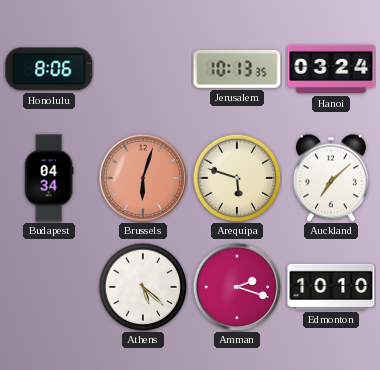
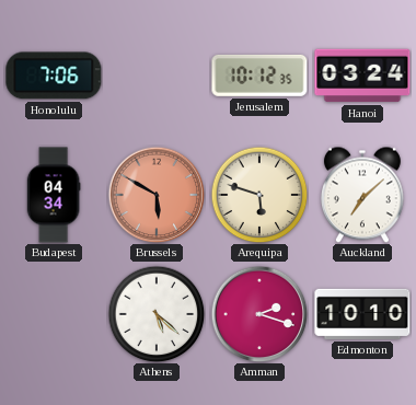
Honolulu: 8:06 -> 7:06
Jerusalem: 10:13 -> 10:12
Brussels: 6:03 -> 5:50
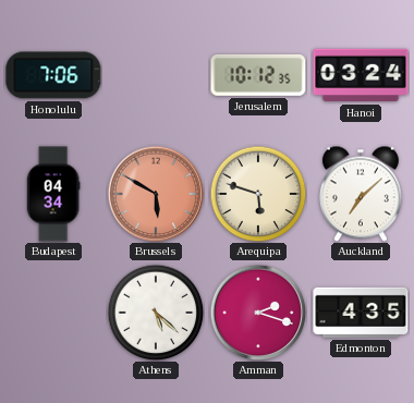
Edmonton: 10:10 -> 4:35
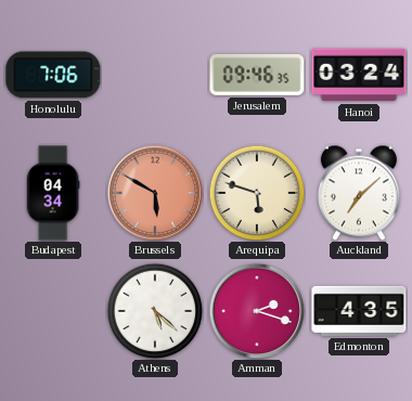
Jerusalem: 10:12 -> 09:46
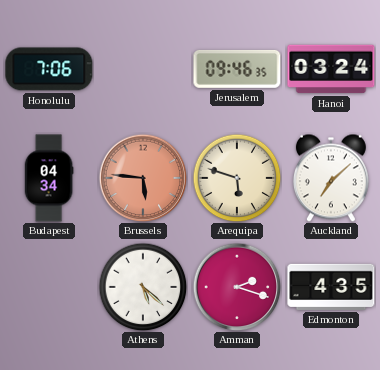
Brussels: 5:50 -> 5:46
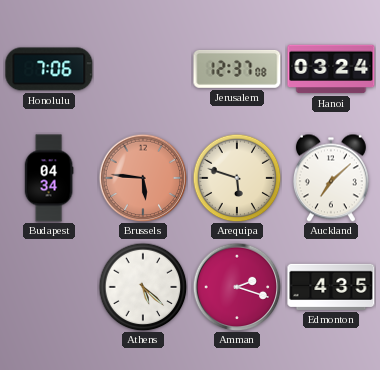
Jerusalem: 09:46 -> 12:37
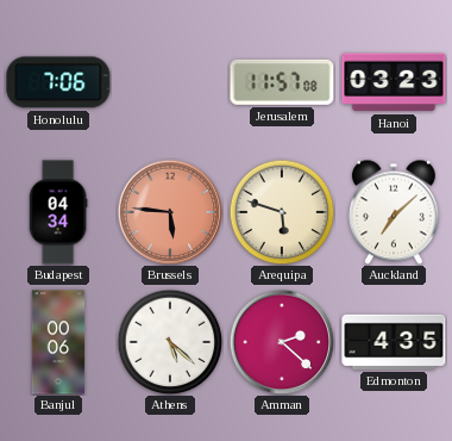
Jerusalem: 12:37 -> 11:57
Hanoi: 03:24 -> 03:23
Banjul: none -> 00:06
Amman: 2:18 -> 2:22
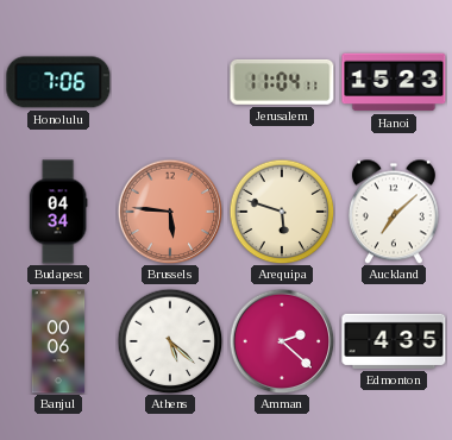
Jerusalem: 11:57 -> 11:04
Hanoi: 03:23 -> 15:23
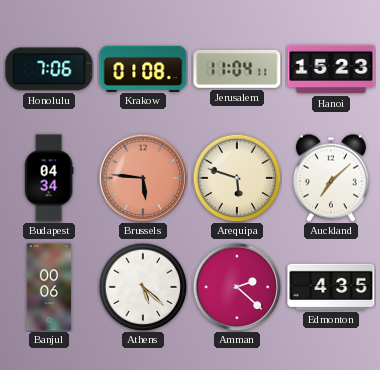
Krakow: none -> 01:08
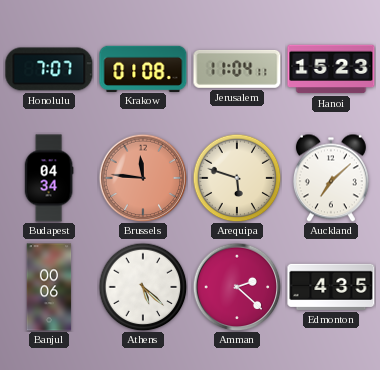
Honolulu: 7:06 -> 7:07
Brussels: 5:46 -> 11:46
